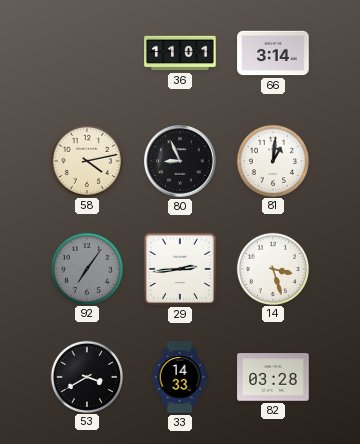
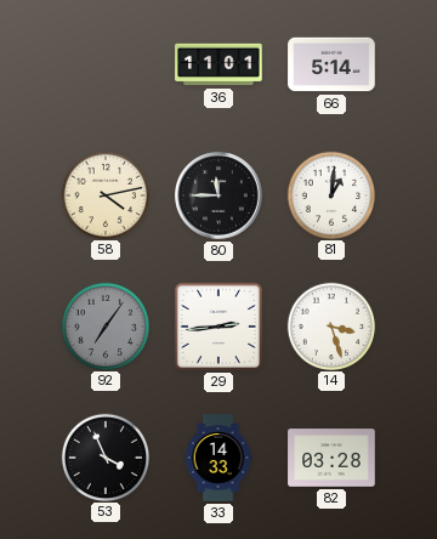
66: 3:14 -> 5:14
80: 8:56 -> 11:45
53: 3:40 -> 3:56
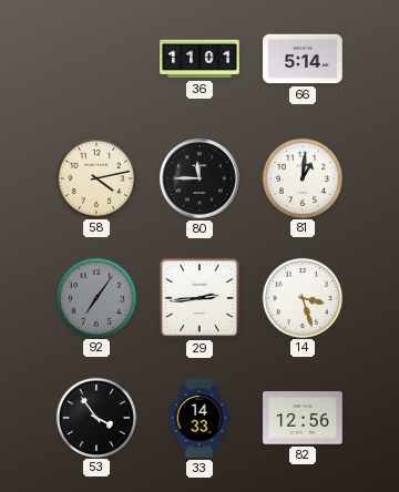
53: 3:56 -> 3:54
82: 03:28 -> 12:56
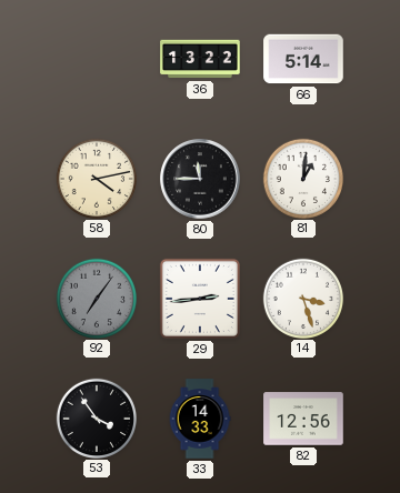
36: 11:01 -> 13:22
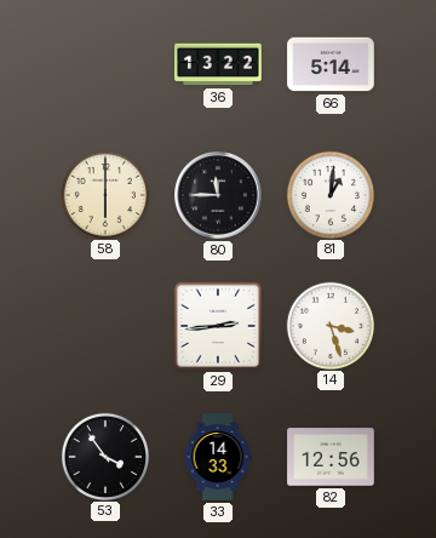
58: 4:13 -> 6:00
92: 7:06 -> none
